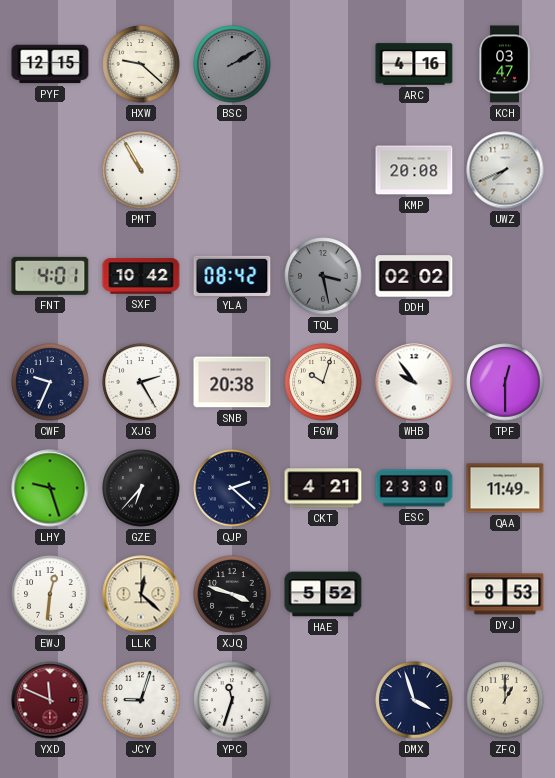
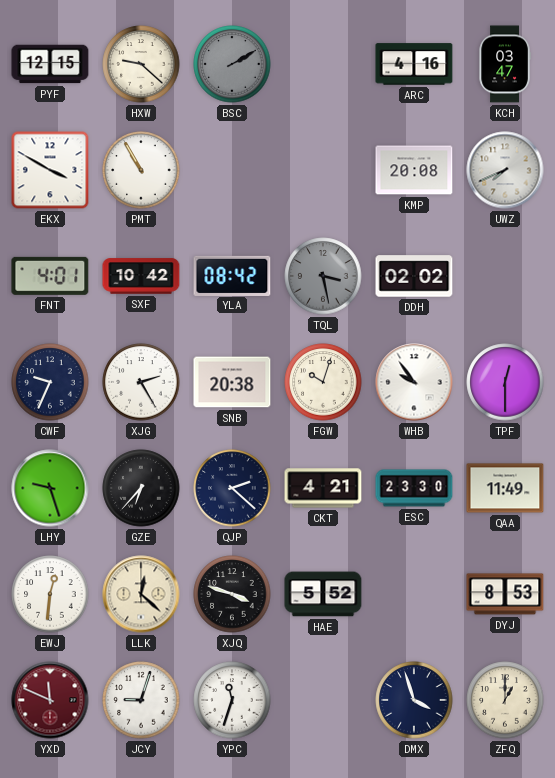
EKX: none -> 3:50
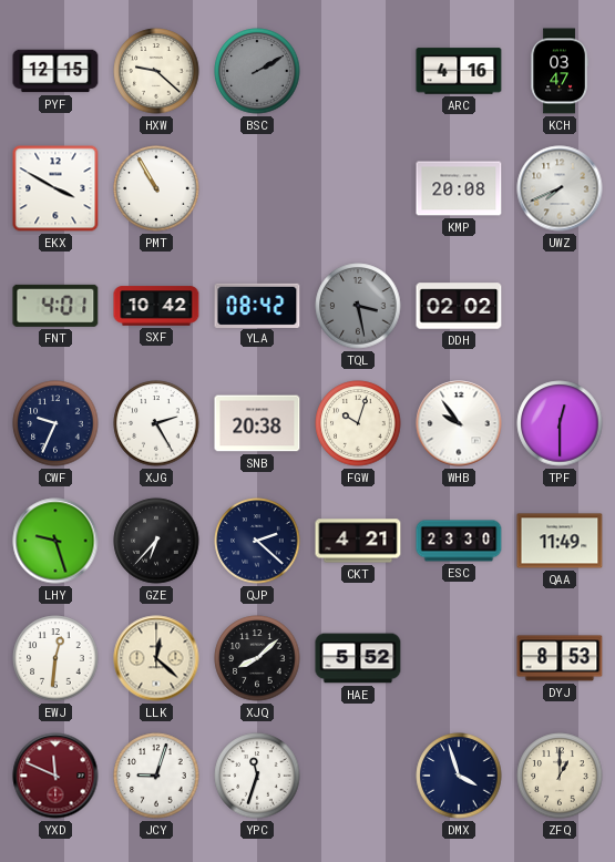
XJQ: 3:48 -> 8:08
